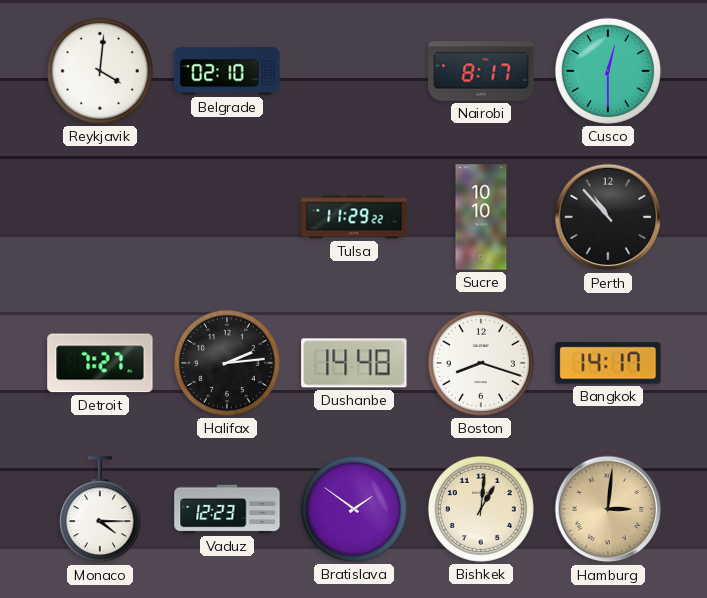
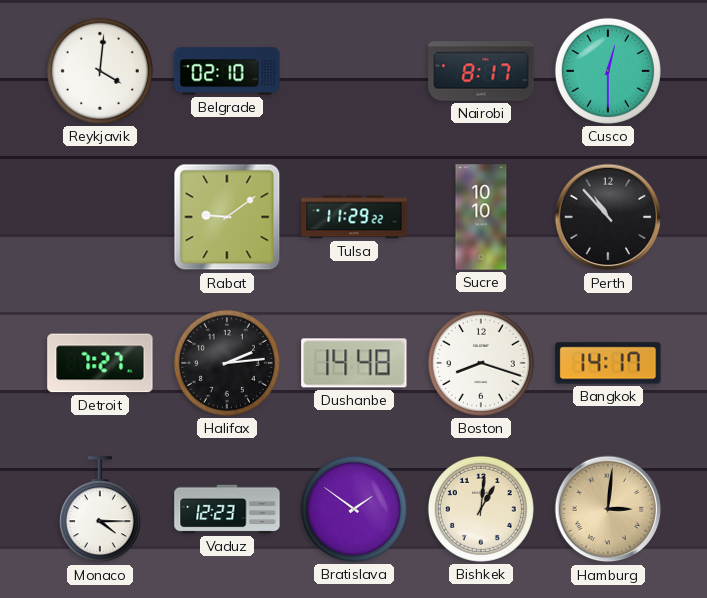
Rabat: none -> 9:09
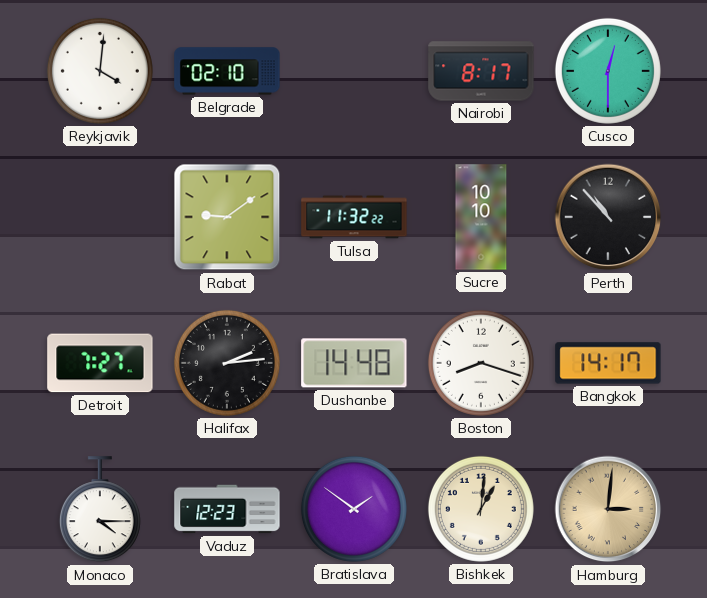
Tulsa: 11:29 -> 11:32
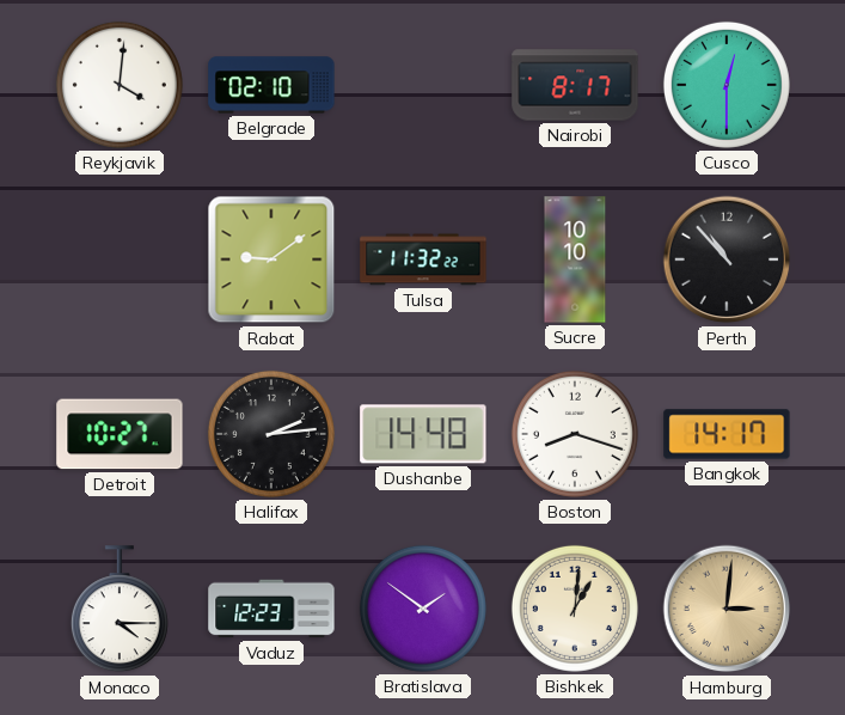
Detroit: 7:27 -> 10:27
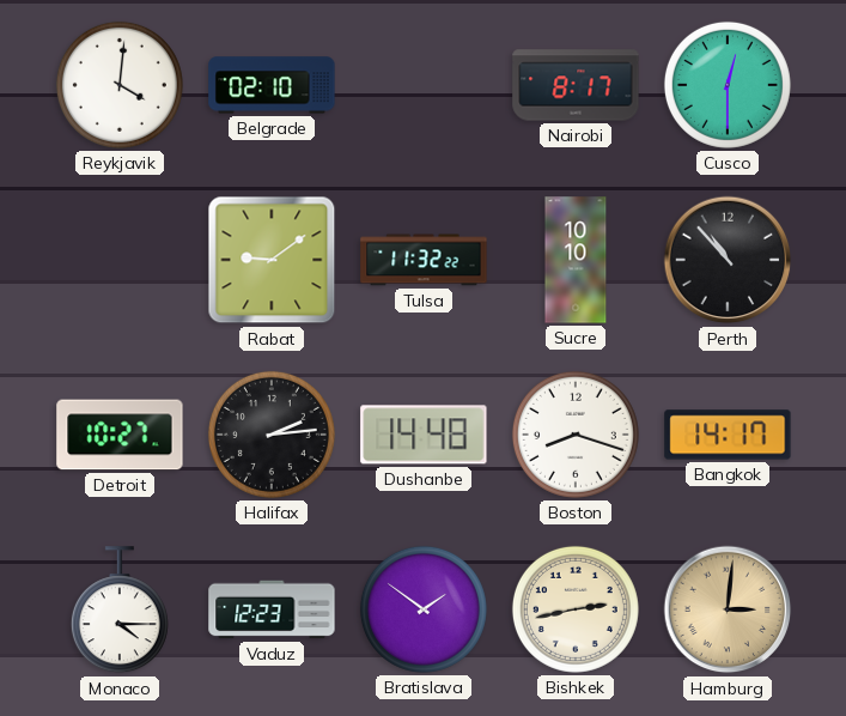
Bishkek: 1:01 -> 2:43
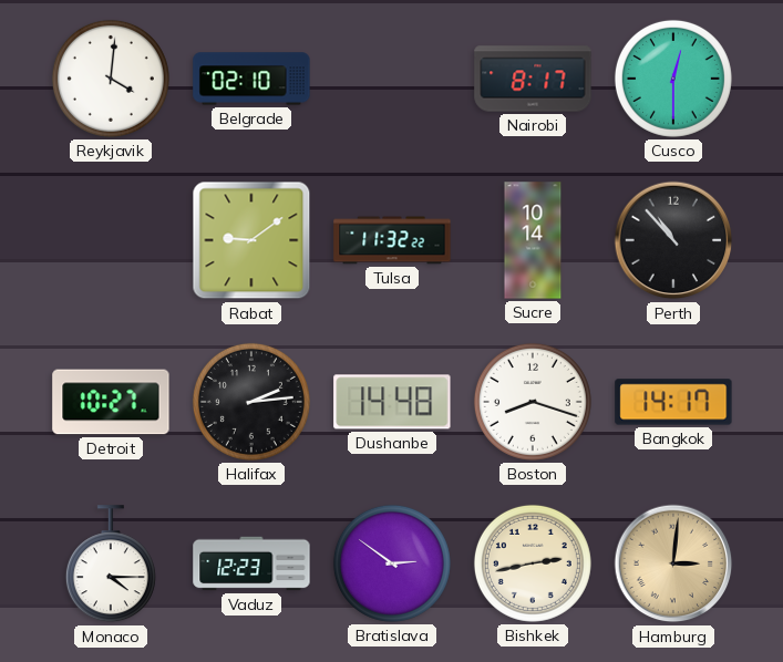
Sucre: 10:10 -> 10:14
Bratislava: 1:51 -> 2:51
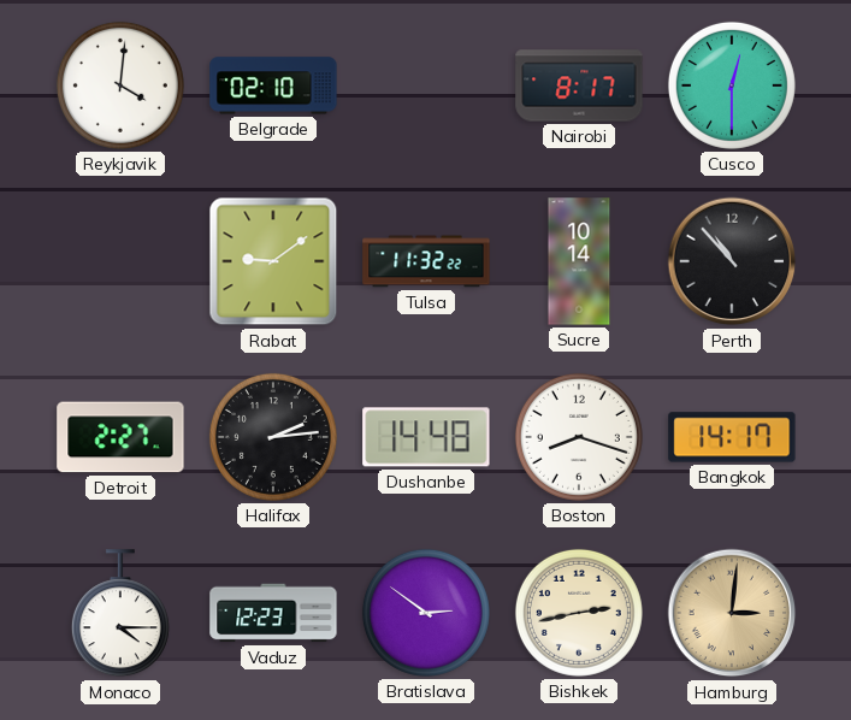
Detroit: 10:27 -> 2:27
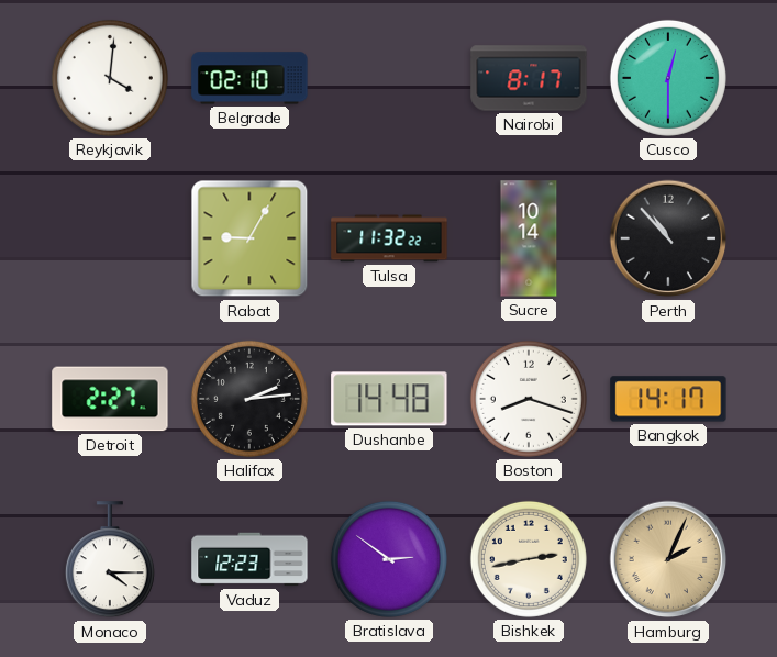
Rabat: 9:09 -> 9:05
Hamburg: 3:01 -> 2:04
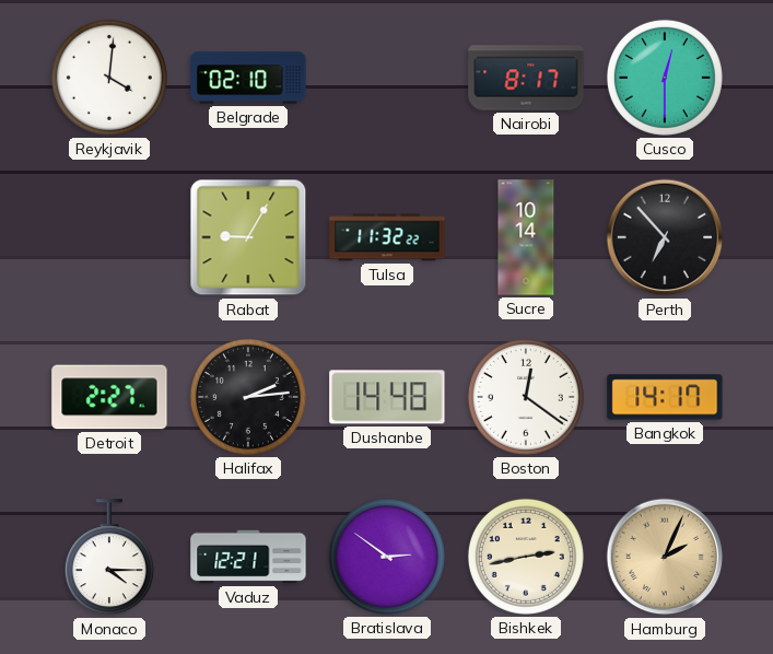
Perth: 10:53 -> 6:53
Boston: 8:18 -> 12:21
Vaduz: 12:23 -> 12:21
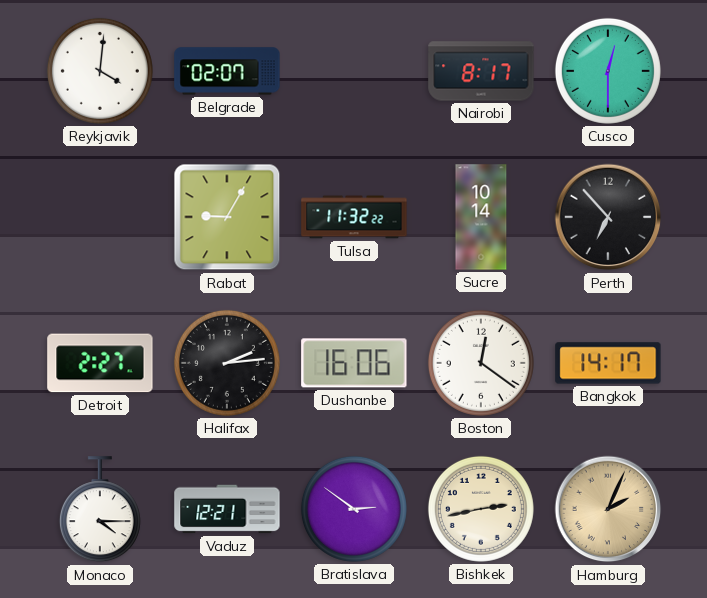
Belgrade: 02:10 -> 02:07
Dushanbe: 14:48 -> 16:06
